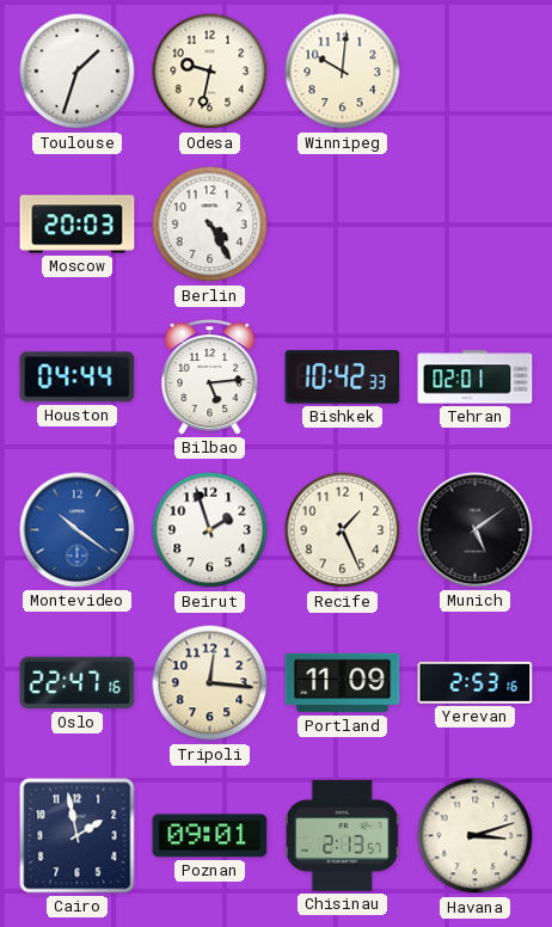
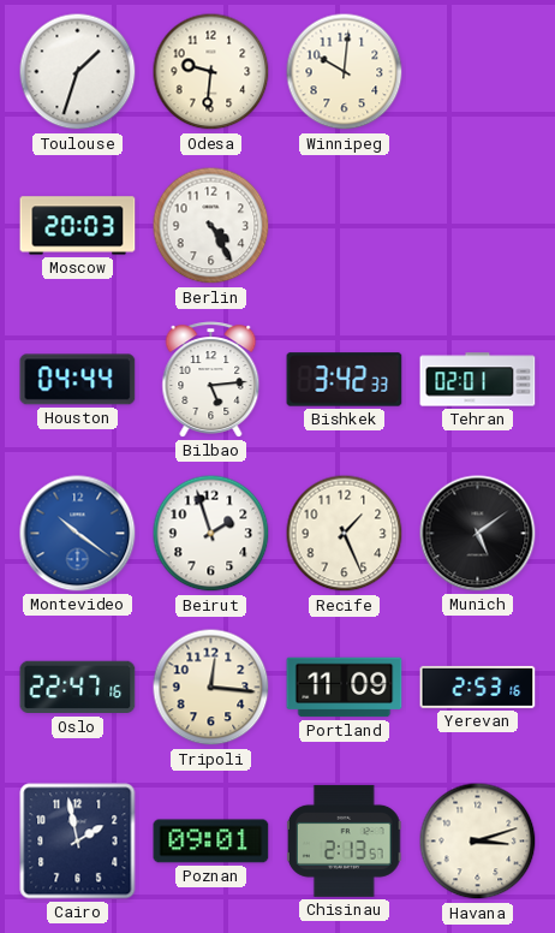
Odesa: 9:32 -> 9:31
Bishkek: 10:42 -> 3:42
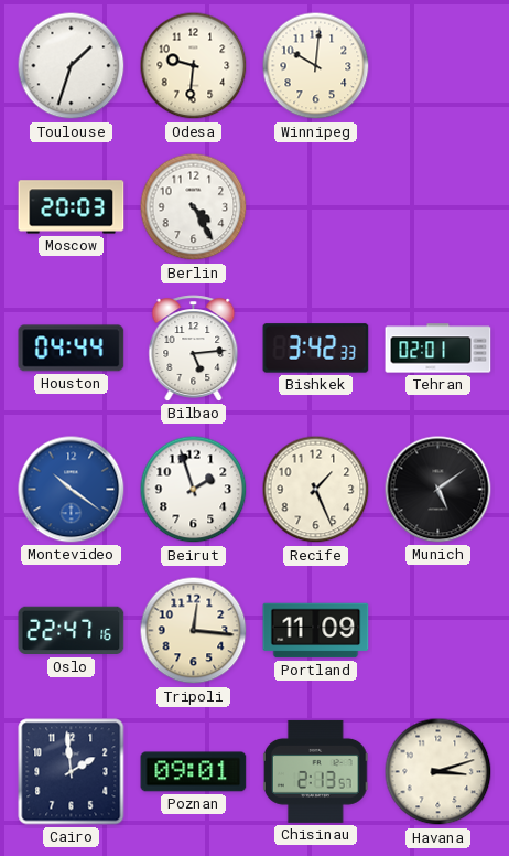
Yerevan: 2:53 -> none
Cairo: 1:58 -> 1:59
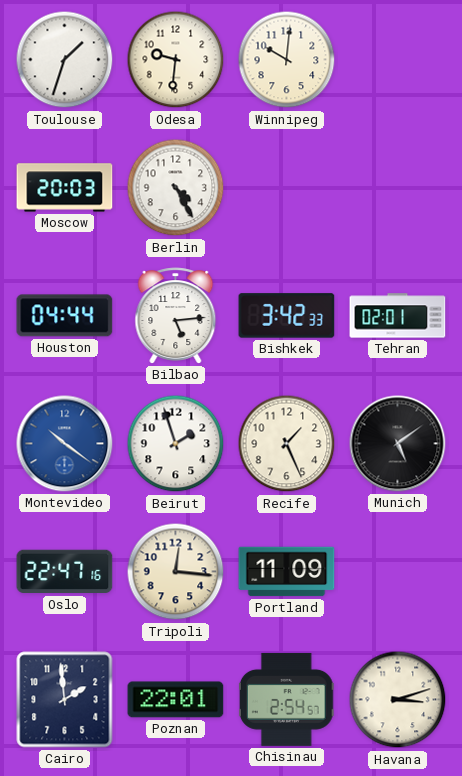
Poznan: 09:01 -> 22:01
Chisinau: 2:13 -> 2:54
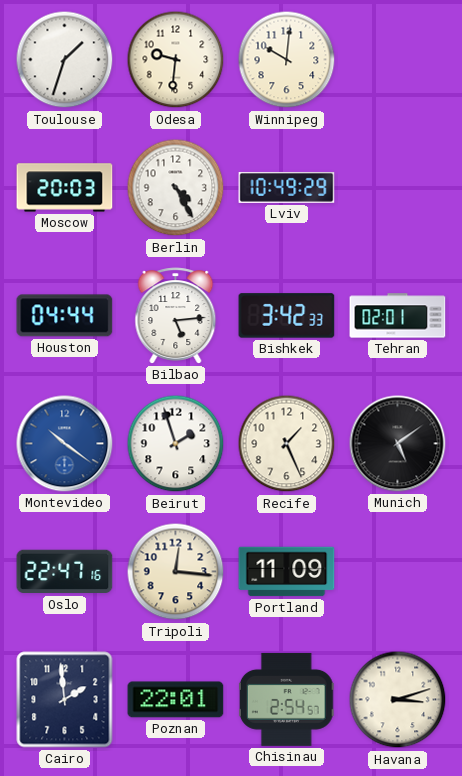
Lviv: none -> 10:49
